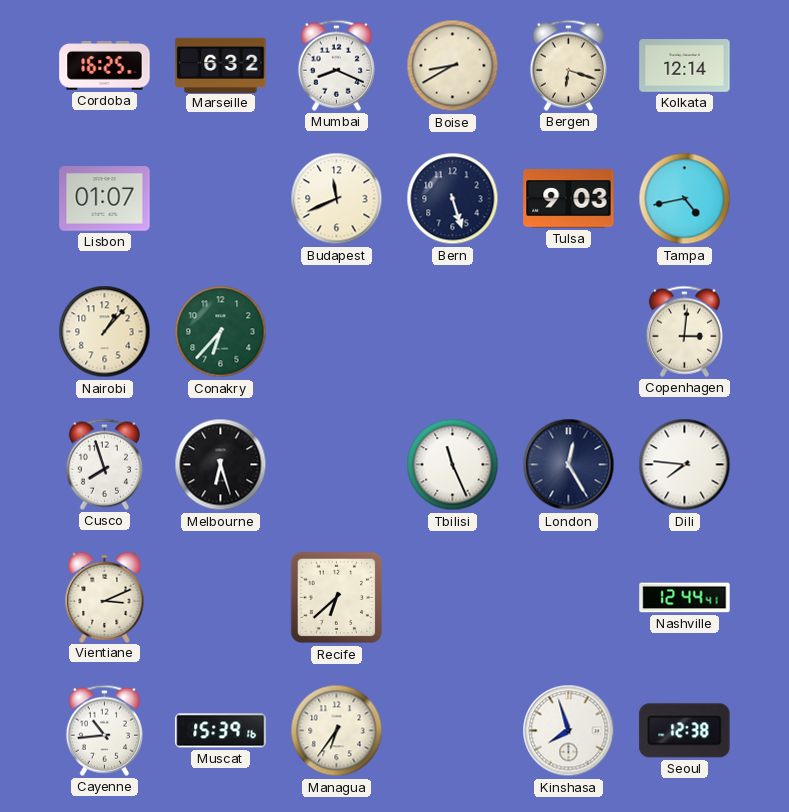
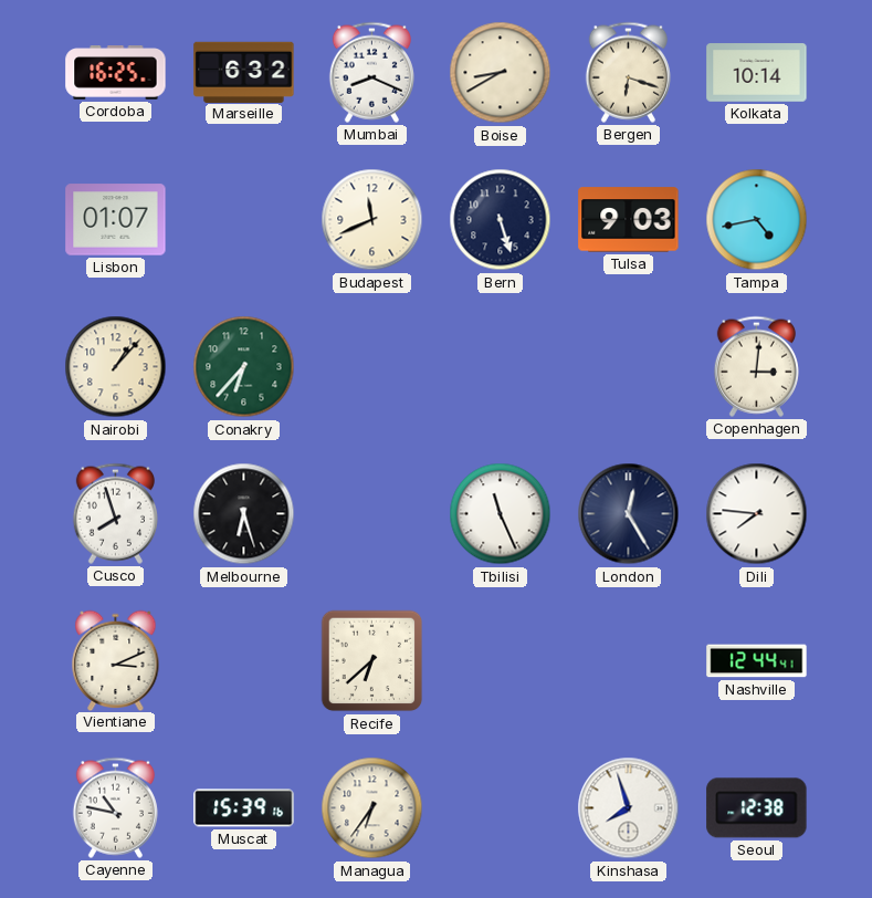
Kolkata: 12:14 -> 10:14
Cayenne: 10:44 -> 10:47
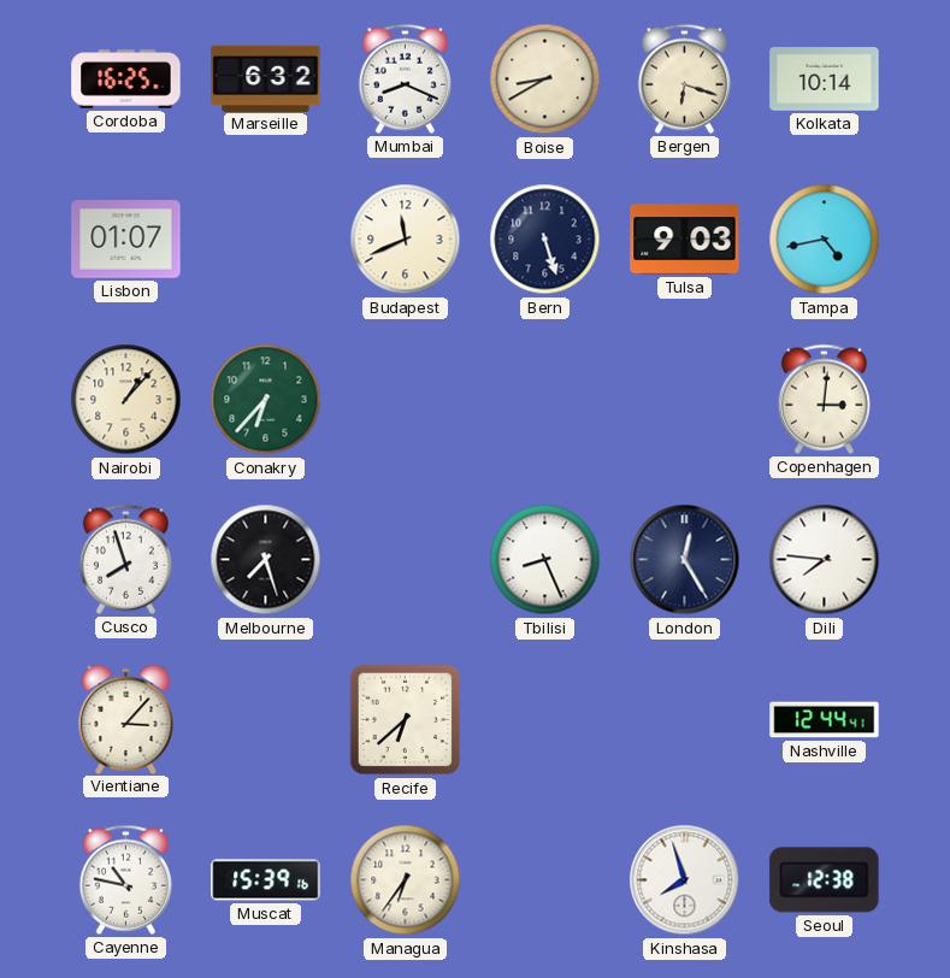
Melbourne: 6:27 -> 7:27
Tbilisi: 11:26 -> 8:26
Vientiane: 3:11 -> 3:07
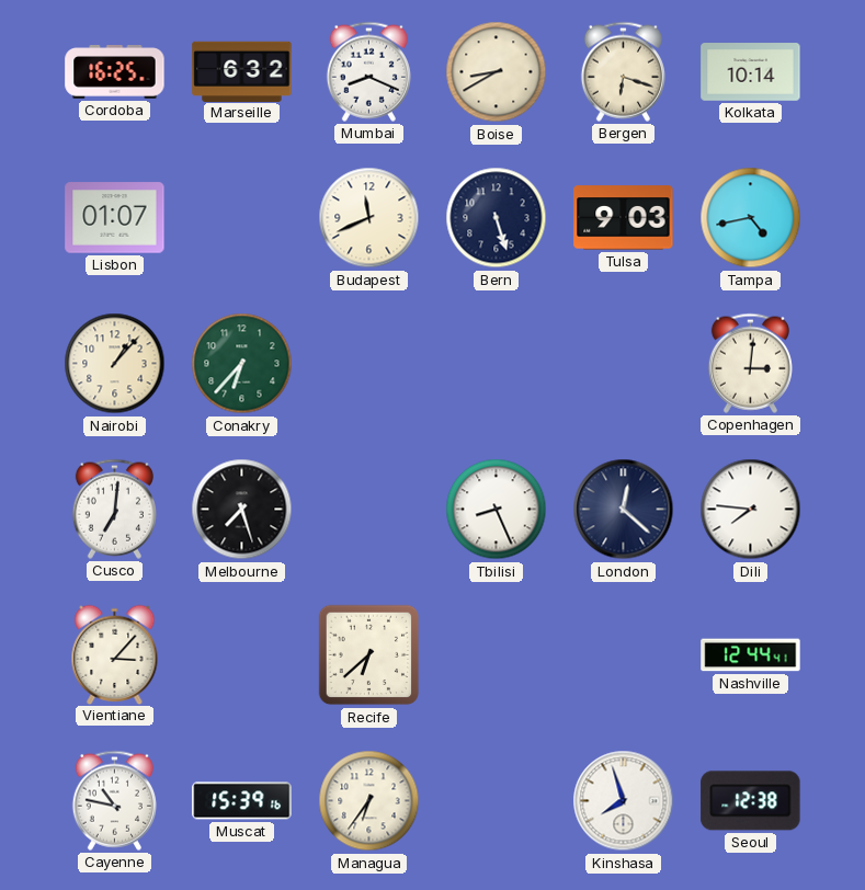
Cusco: 7:57 -> 7:01
London: 12:25 -> 12:22
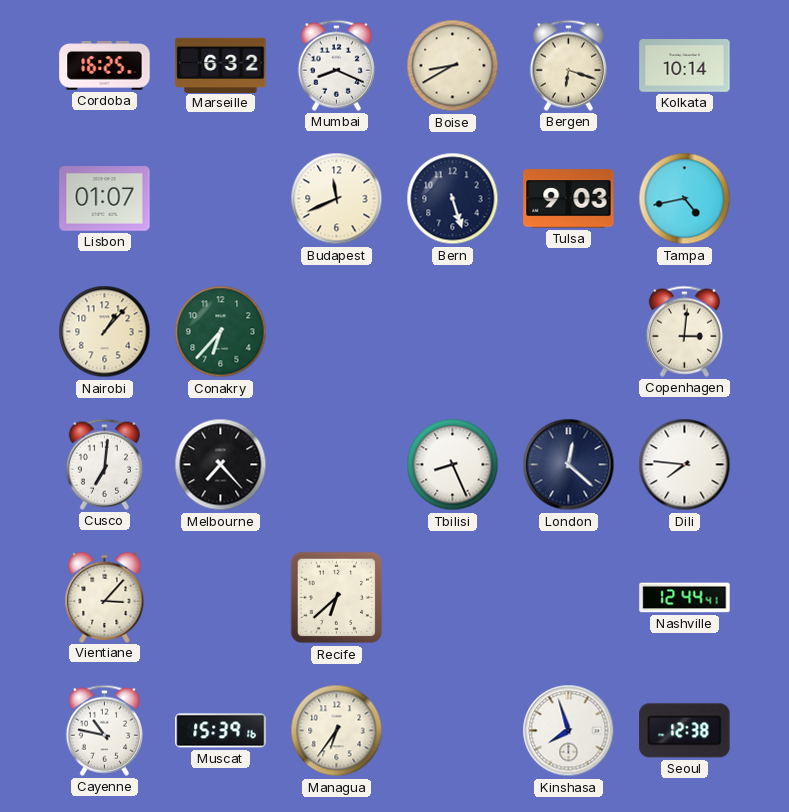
Melbourne: 7:27 -> 7:23
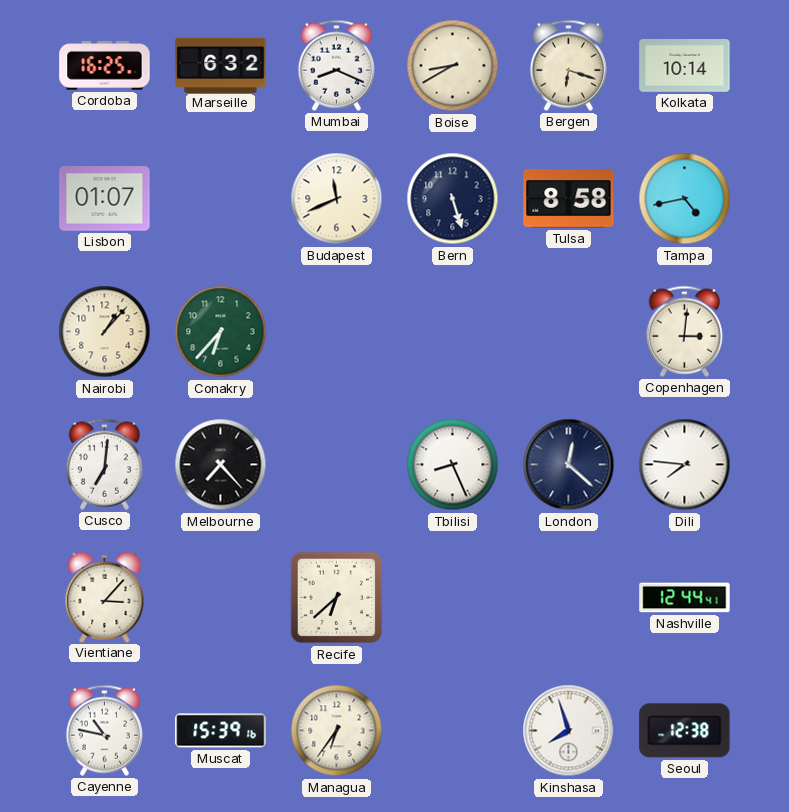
Tulsa: 9:03 -> 8:58
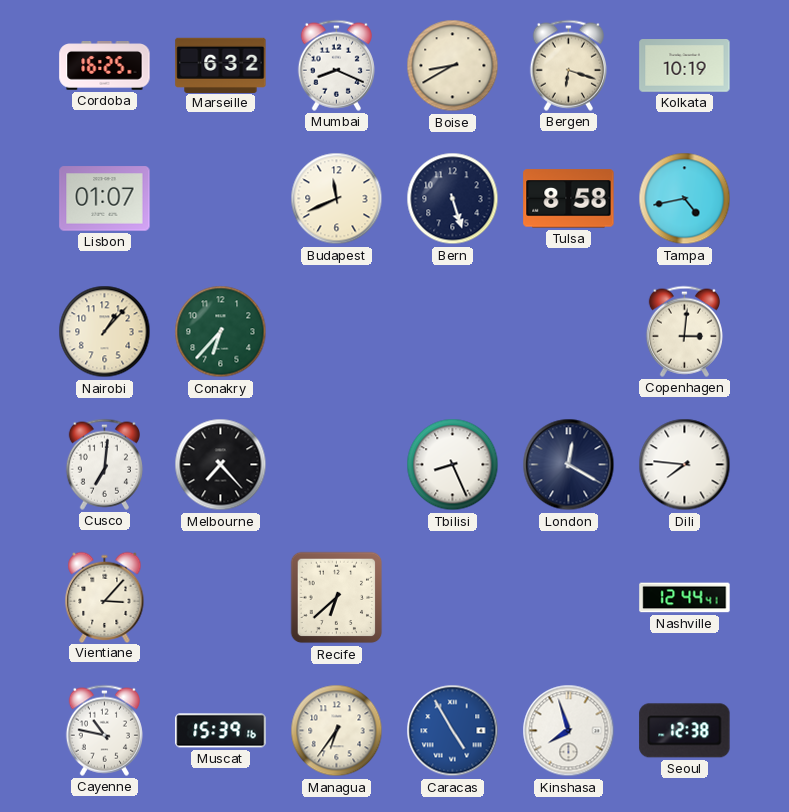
Kolkata: 10:14 -> 10:19
London: 12:22 -> 12:20
Caracas: none -> 4:55
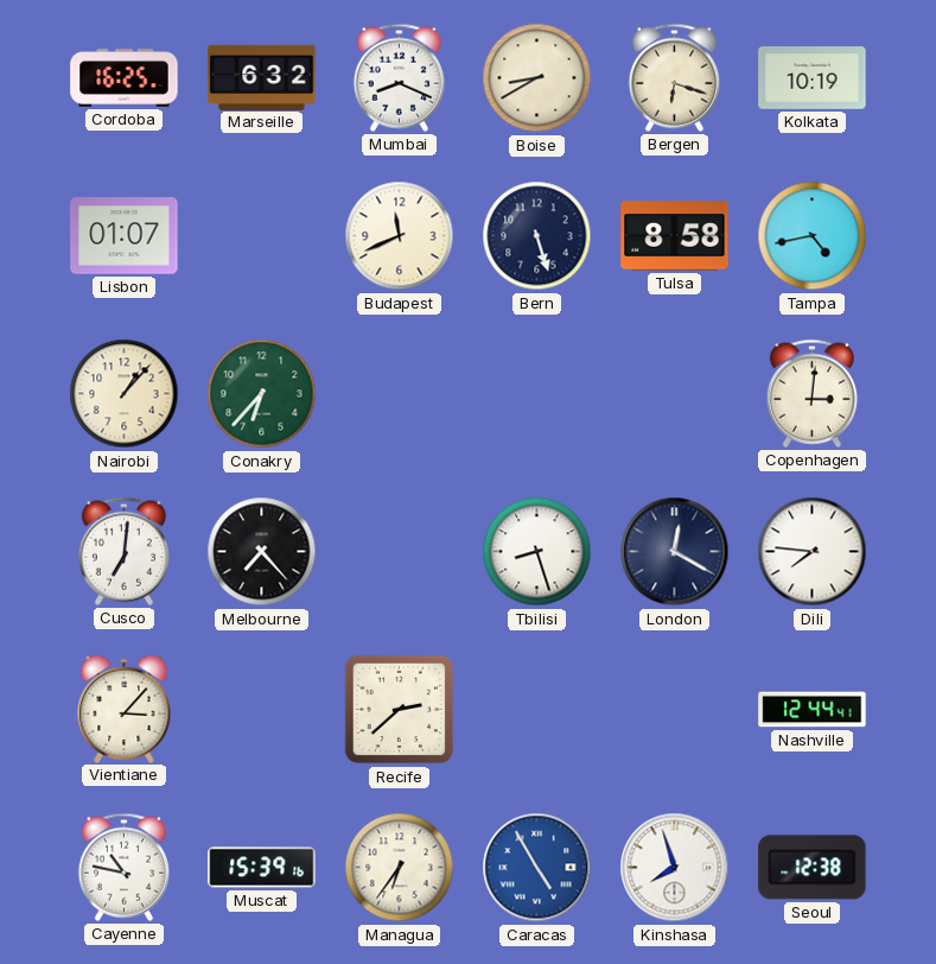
Tbilisi: 8:26 -> 8:27
Recife: 6:38 -> 2:38
